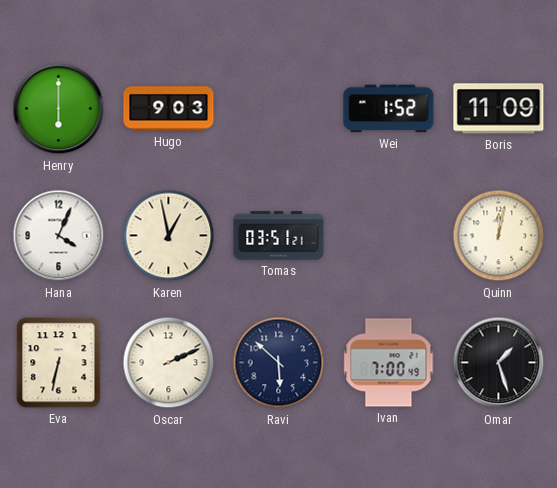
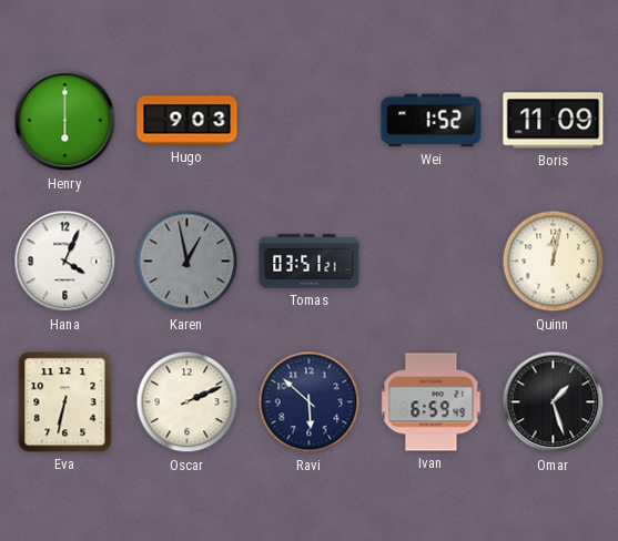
Karen dial: cream -> grey
Ivan: 7:00 -> 6:59
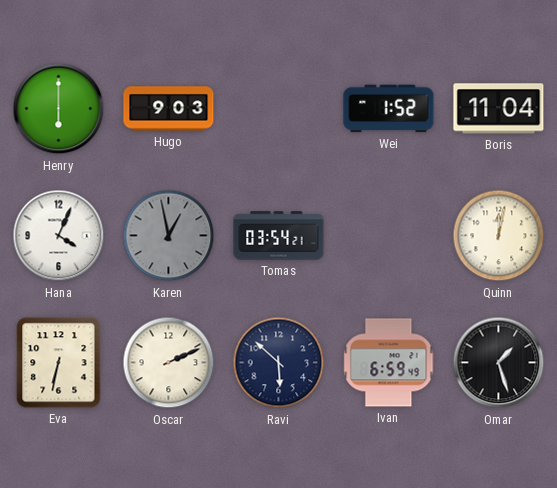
Boris: 11:09 -> 11:04
Tomas: 03:51 -> 03:54
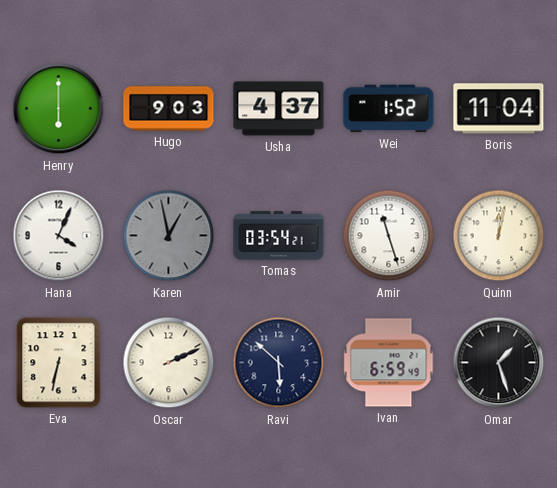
Usha: none -> 4:37
Amir: none -> 11:27
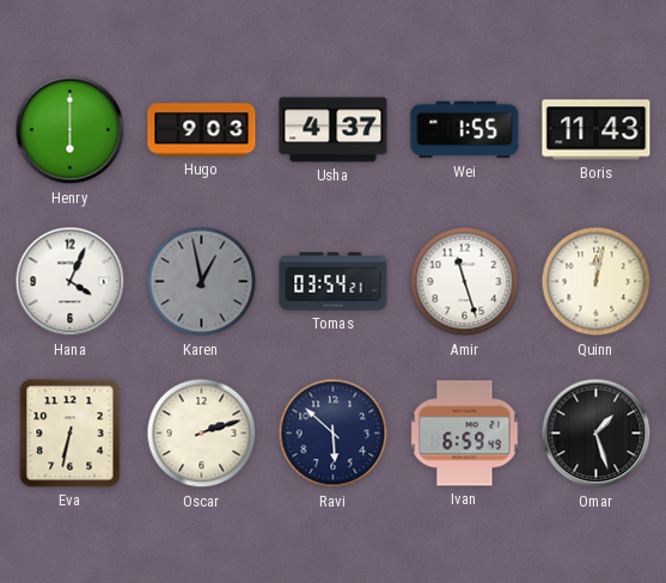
Wei: 1:52 -> 1:55
Boris: 11:04 -> 11:43
Oscar: 2:11 -> 2:12
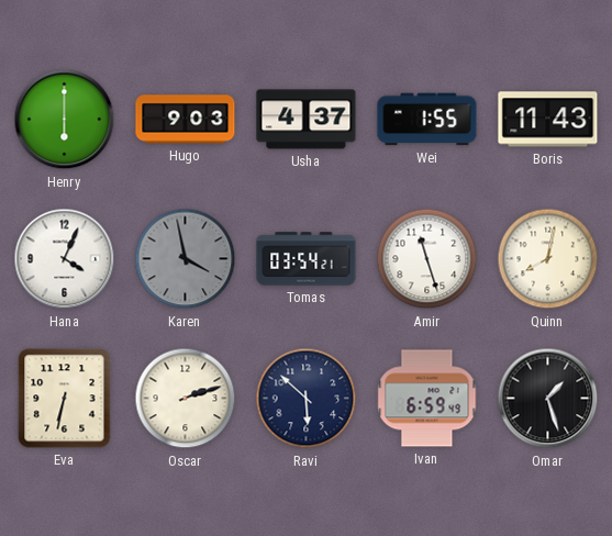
Karen: 12:58 -> 3:58
Quinn: 12:02 -> 8:02
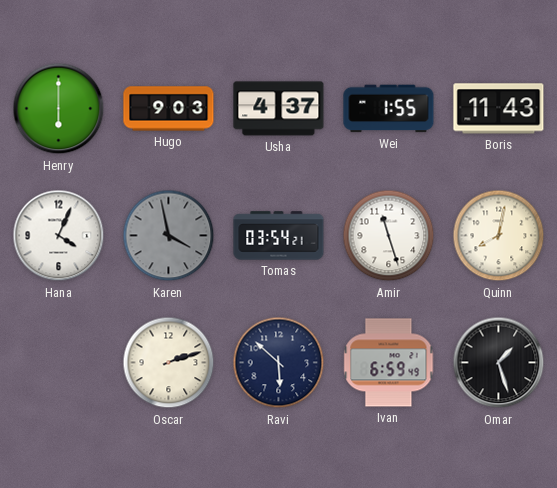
Eva: 6:32 -> none
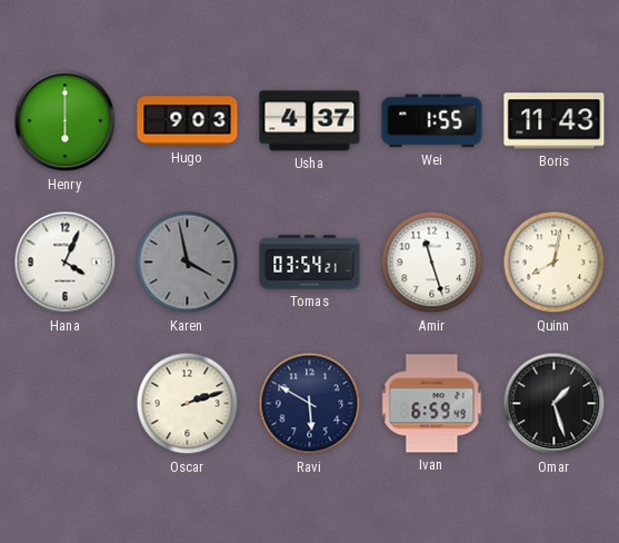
Ravi: 5:52 -> 5:50
